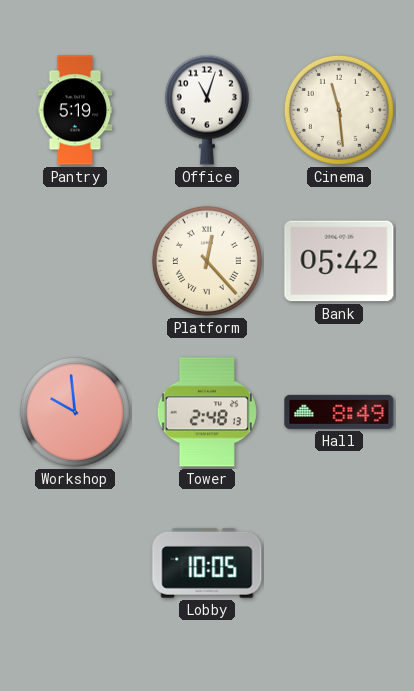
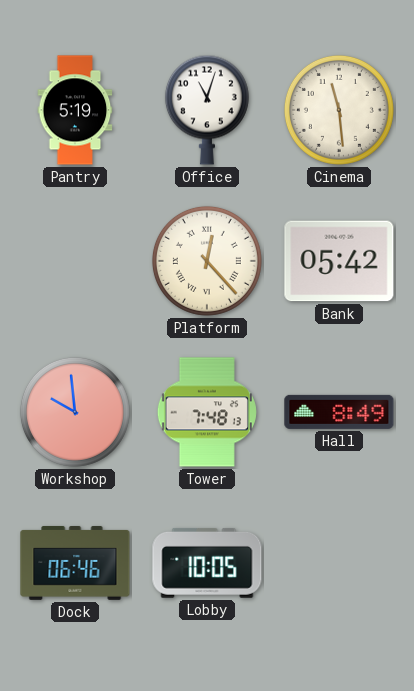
Tower: 2:48 -> 7:48
Dock: none -> 06:46
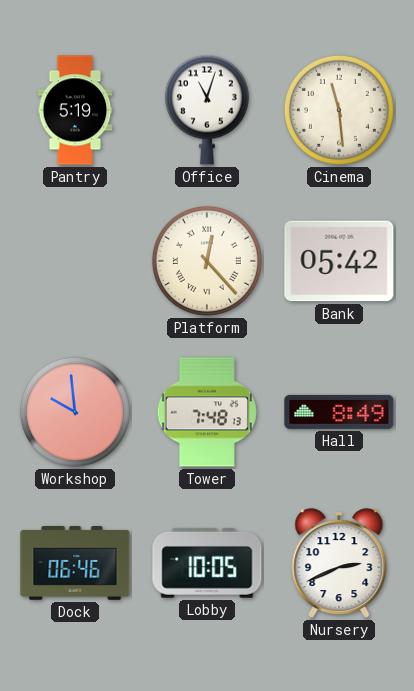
Nursery: none -> 2:41
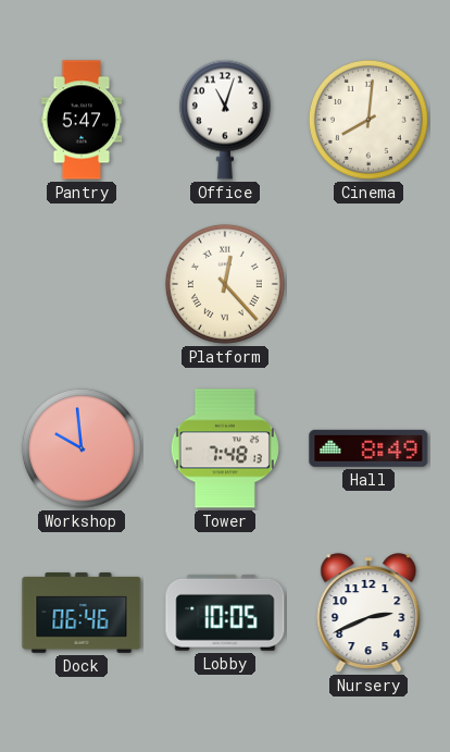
Pantry: 5:19 -> 5:47
Cinema: 11:29 -> 8:01
Bank: 05:42 -> none
